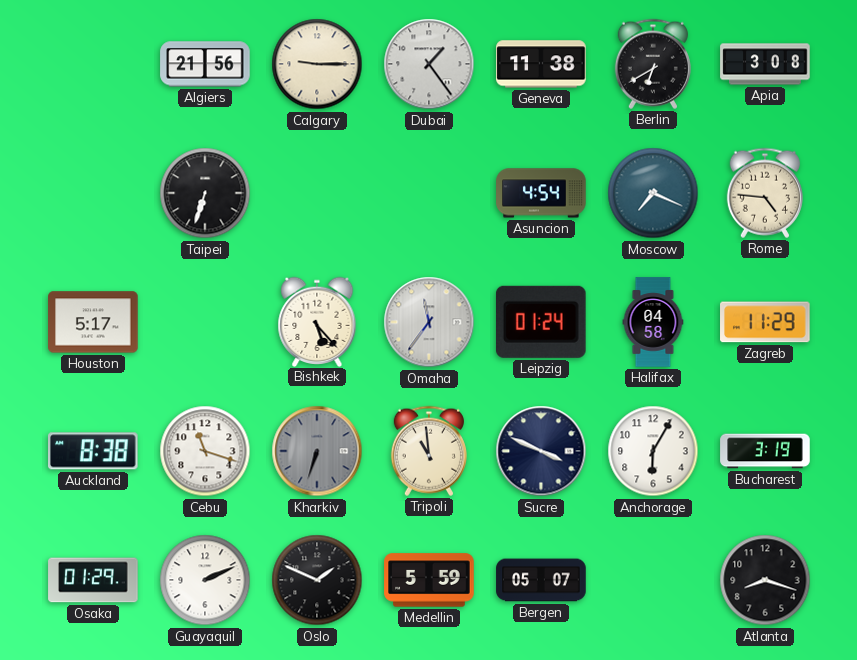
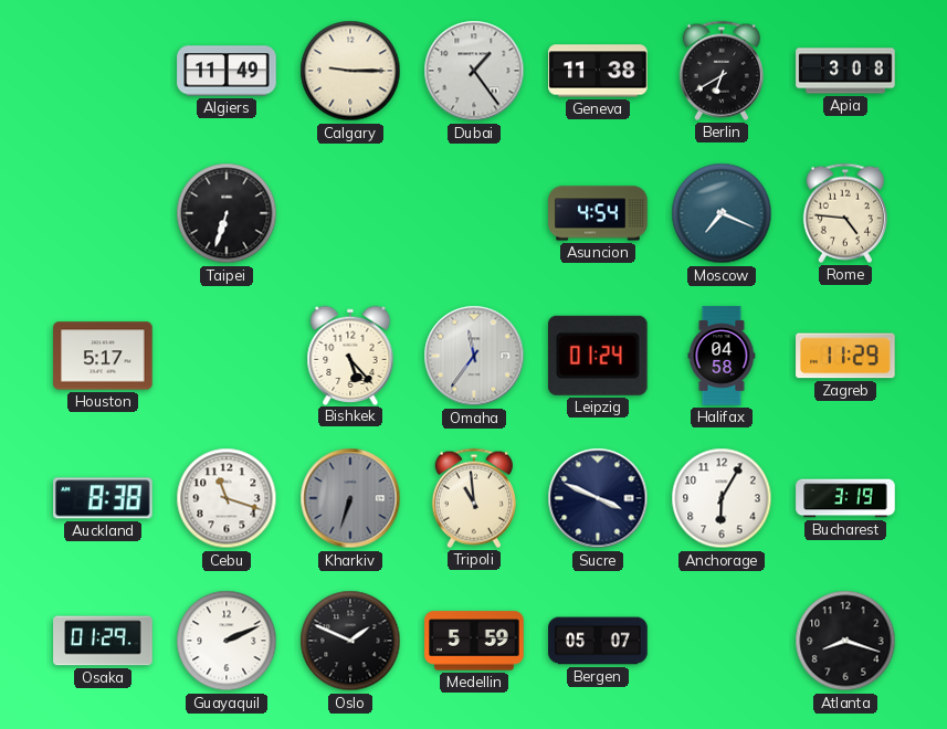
Algiers: 21:56 -> 11:49
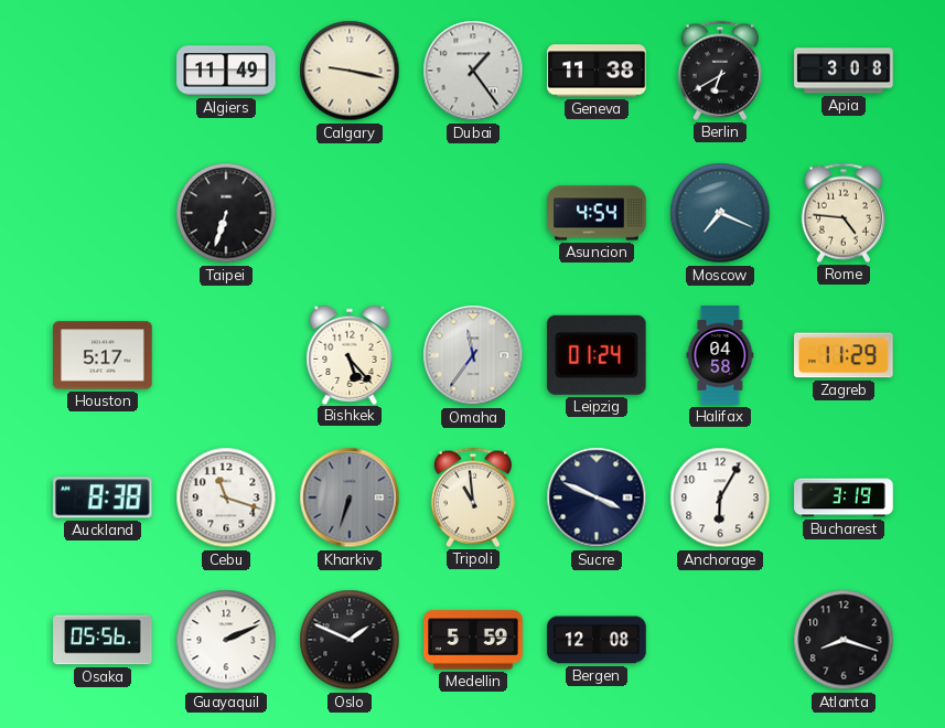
Calgary: 9:15 -> 9:17
Osaka: 01:29 -> 05:56
Bergen: 05:07 -> 12:08
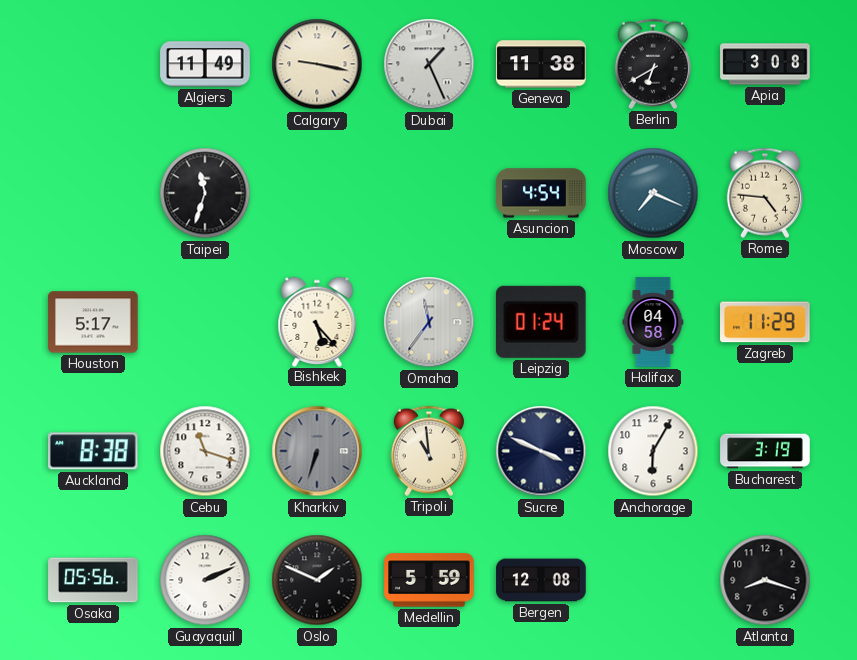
Dubai: 1:24 -> 1:26
Taipei: 6:33 -> 11:33
